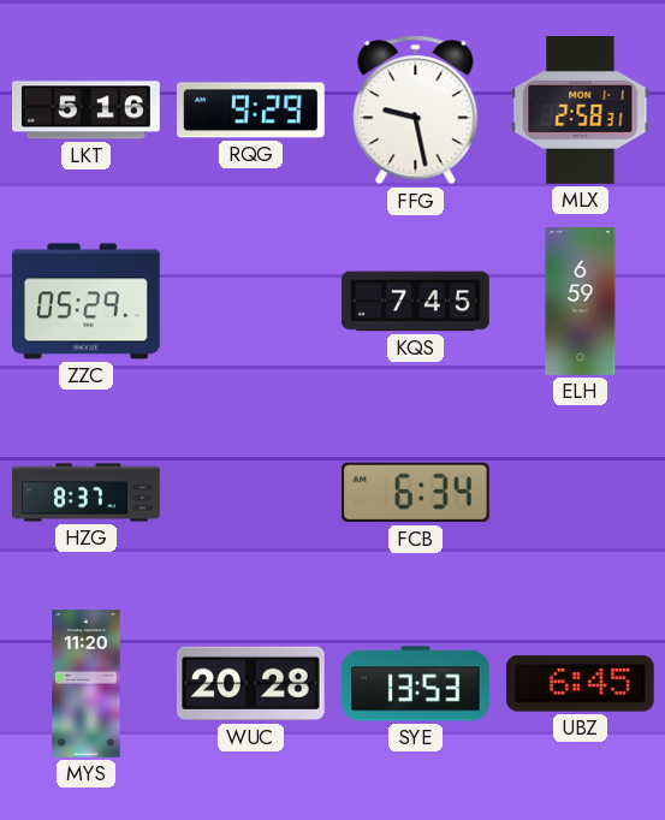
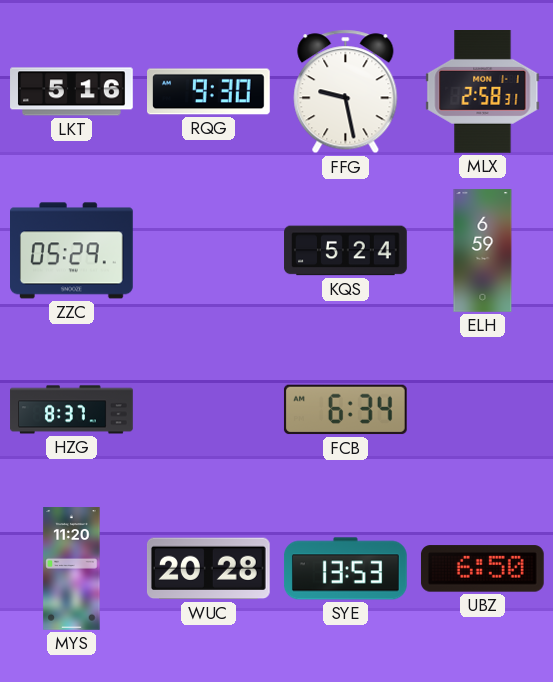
RQG: 9:29 -> 9:30
KQS: 7:45 -> 5:24
UBZ: 6:45 -> 6:50
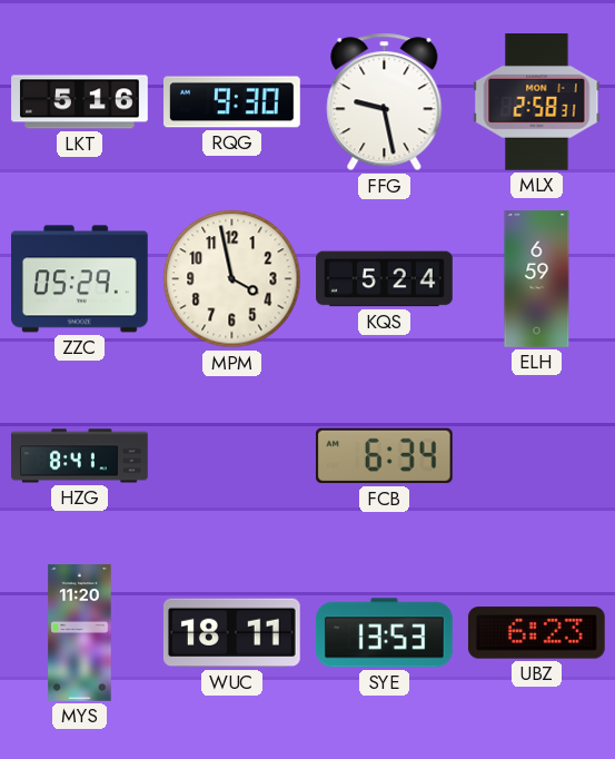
MPM: none -> 3:58
HZG: 8:37 -> 8:41
WUC: 20:28 -> 18:11
UBZ: 6:50 -> 6:23
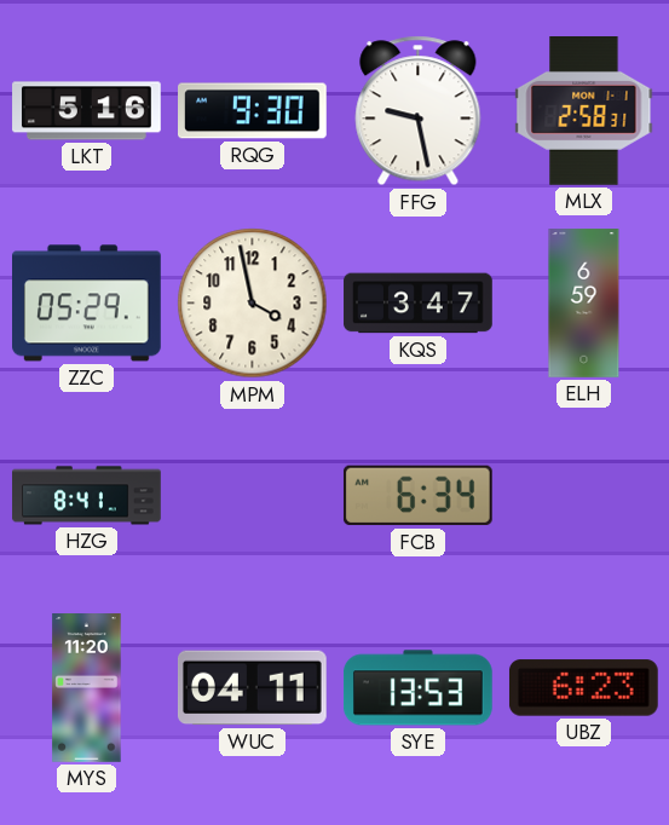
KQS: 5:24 -> 3:47
WUC: 18:11 -> 04:11
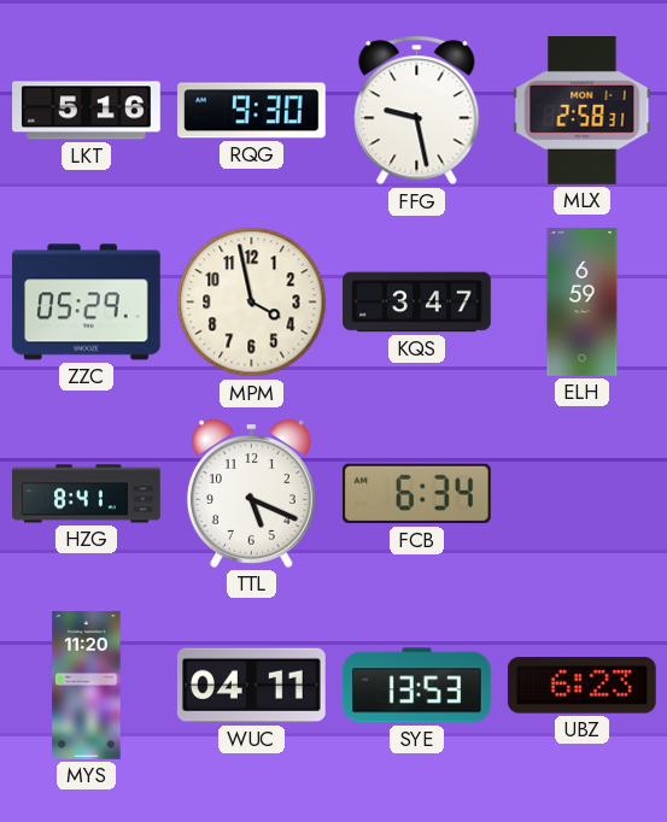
TTL: none -> 5:19
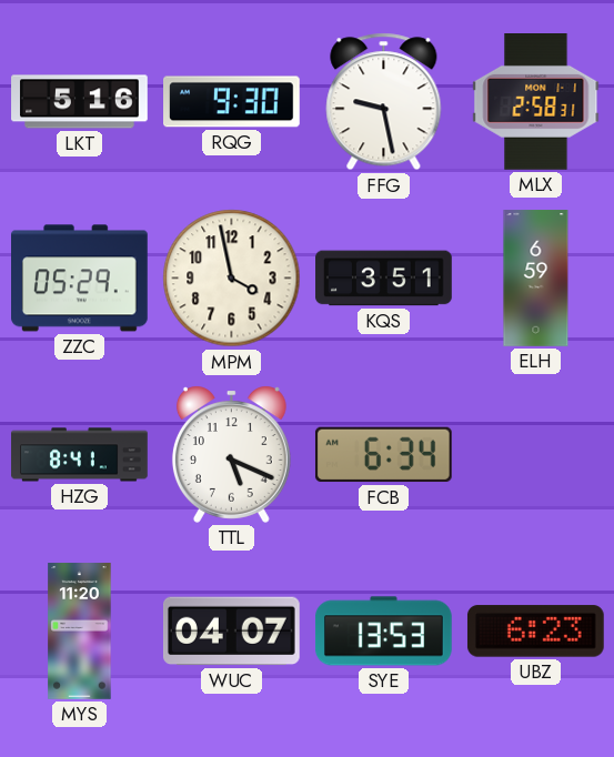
KQS: 3:47 -> 3:51
WUC: 04:11 -> 04:07
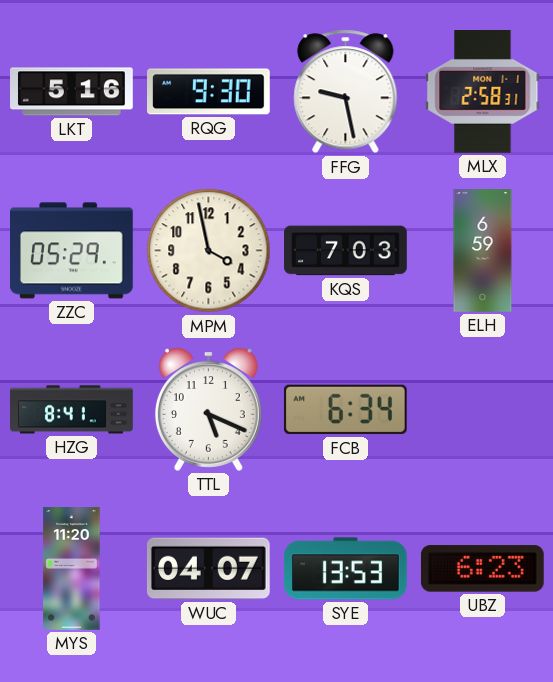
KQS: 3:51 -> 7:03
